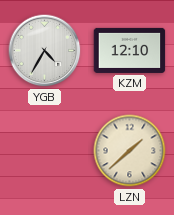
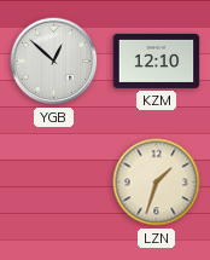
YGB: 4:35 -> 12:52
LZN: 1:38 -> 1:33
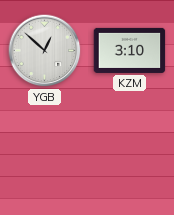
KZM: 12:10 -> 3:10
LZN: 1:33 -> none
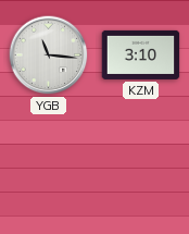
YGB: 12:52 -> 11:16
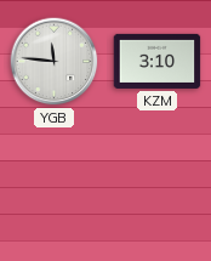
YGB: 11:16 -> 11:46
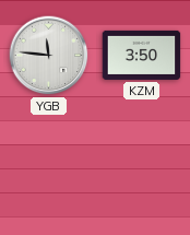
KZM: 3:10 -> 3:50
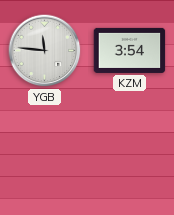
KZM: 3:50 -> 3:54
